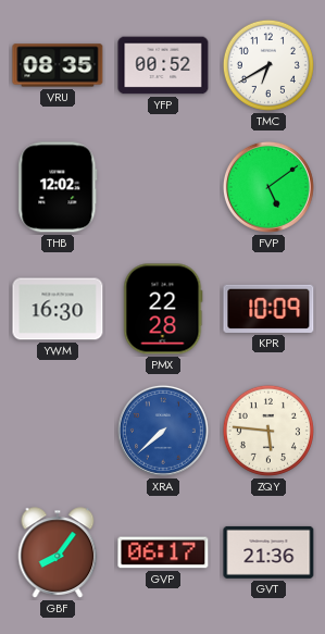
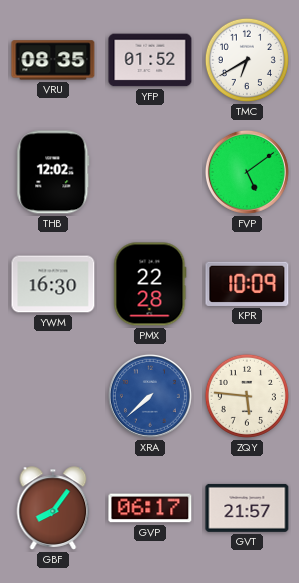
YFP: 00:52 -> 01:52
GVT: 21:36 -> 21:57
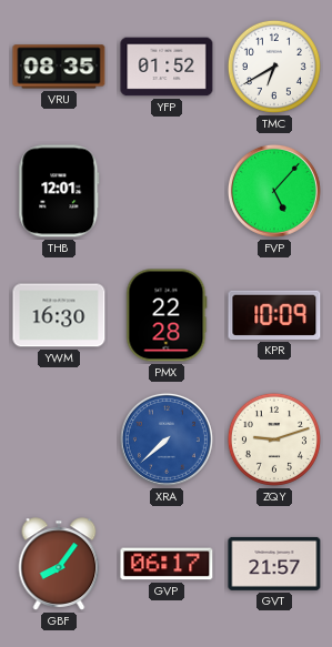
THB: 12:02 -> 12:01
FVP: 5:09 -> 5:07
ZQY: 5:46 -> 9:12
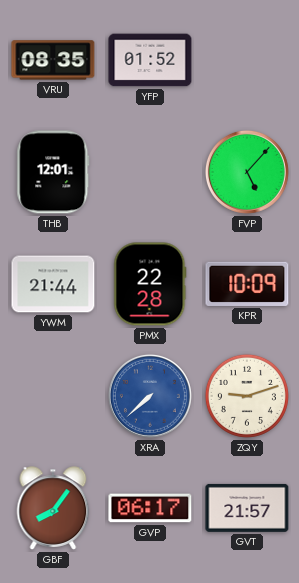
TMC: 6:40 -> none
YWM: 16:30 -> 21:44
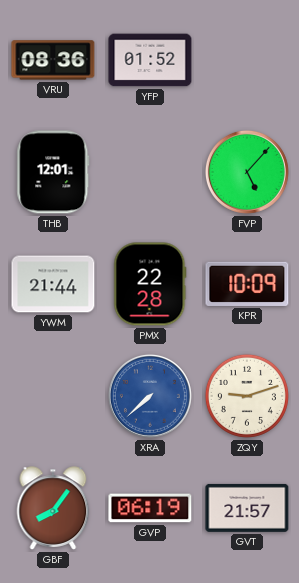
VRU: 08:35 -> 08:36
GVP: 06:17 -> 06:19
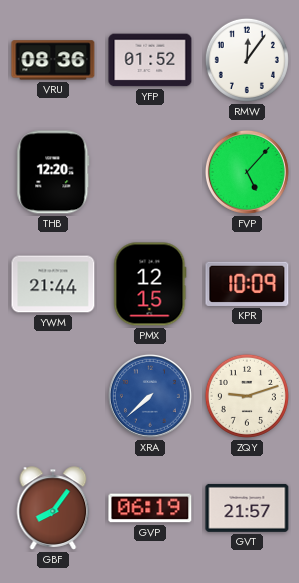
RMW: none -> 12:06
THB: 12:01 -> 12:20
PMX: 22:28 -> 12:15
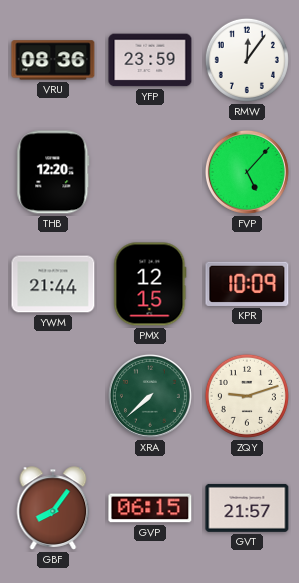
YFP: 01:52 -> 23:59
XRA dial: blue -> green
GVP: 06:19 -> 06:15
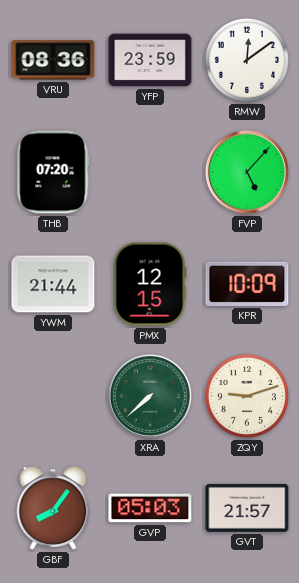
RMW: 12:06 -> 12:09
THB: 12:20 -> 07:20
GVP: 06:15 -> 05:03
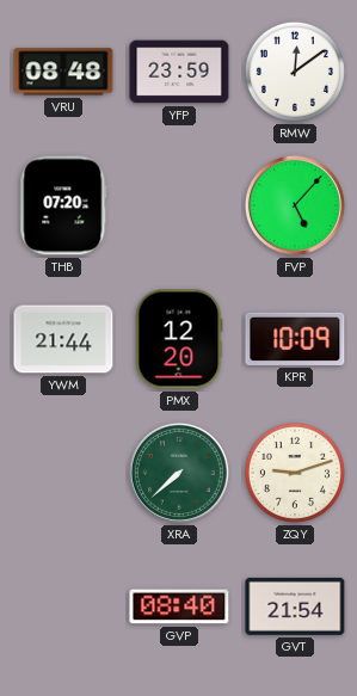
VRU: 08:36 -> 08:48
PMX: 12:15 -> 12:20
GBF: 8:06 -> none
GVP: 05:03 -> 08:40
GVT: 21:57 -> 21:54
